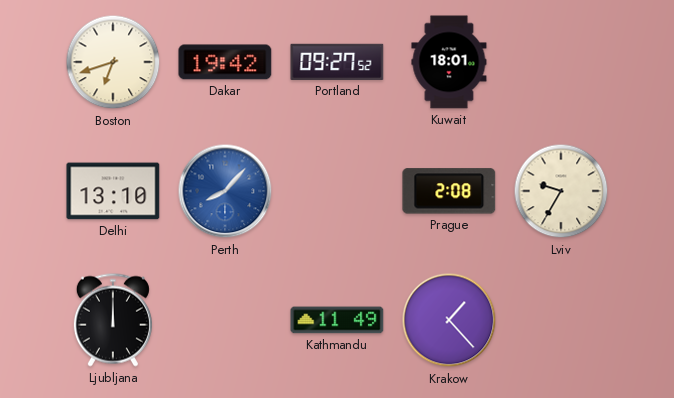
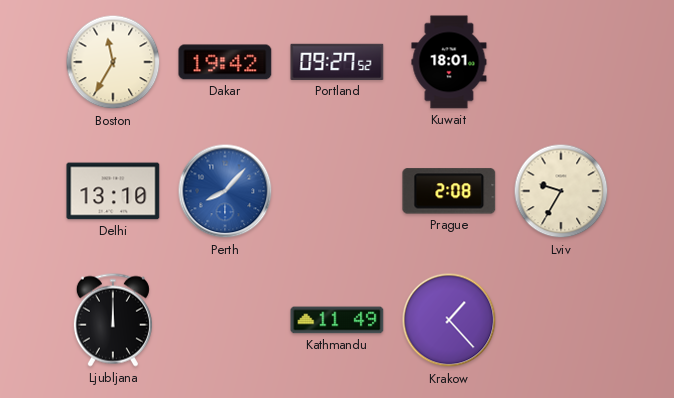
Boston: 6:42 -> 11:35
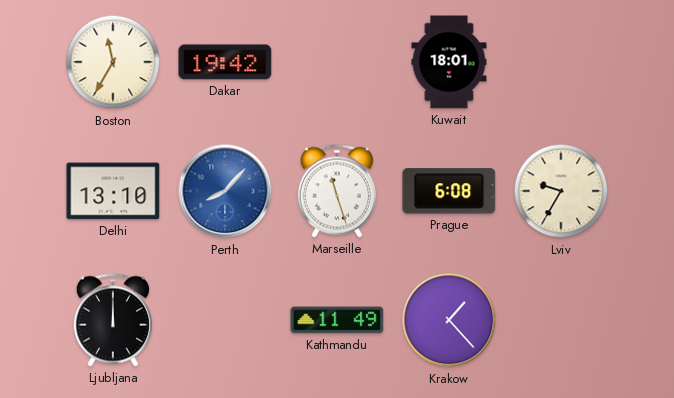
Portland: 09:27 -> none
Marseille: none -> 11:27
Prague: 2:08 -> 6:08
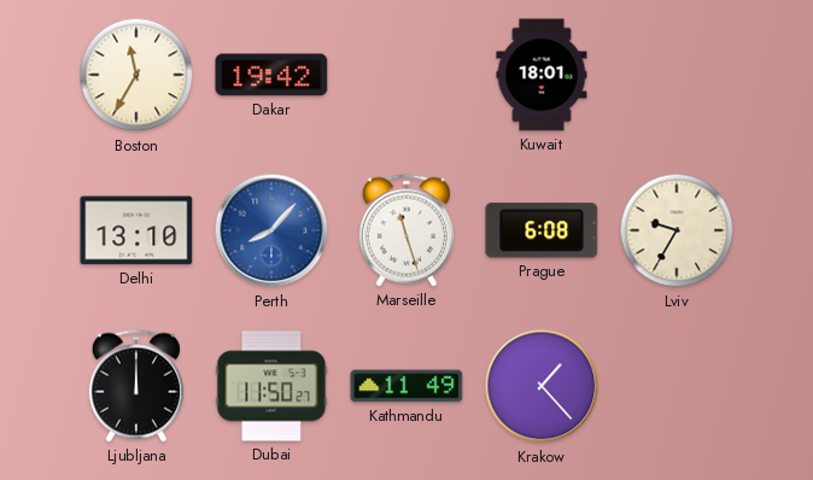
Dubai: none -> 11:50
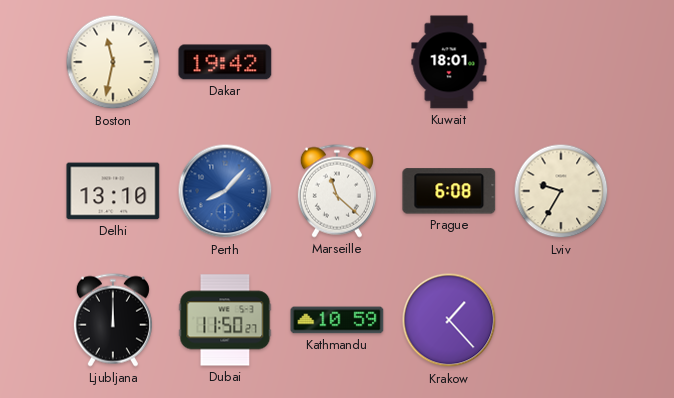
Boston: 11:35 -> 11:32
Marseille: 11:27 -> 11:22
Kathmandu: 11:49 -> 10:59
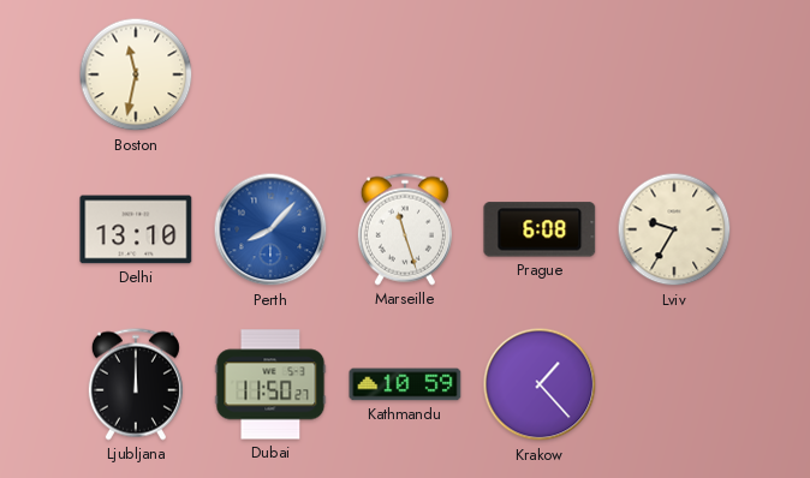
Dakar: 19:42 -> none
Kuwait: 18:01 -> none
Marseille: 11:22 -> 11:27
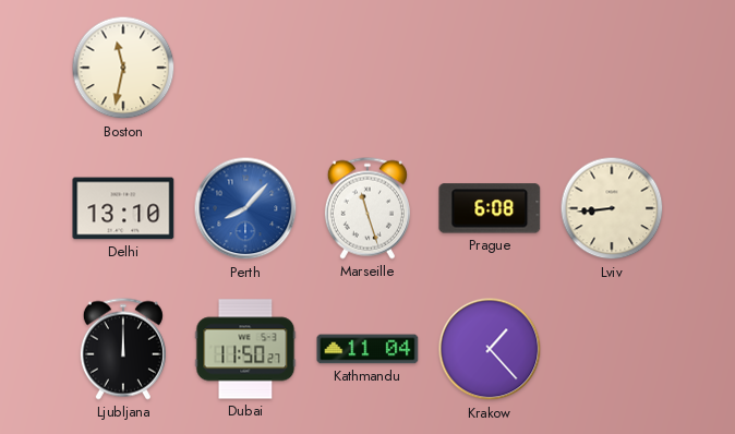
Lviv: 9:35 -> 8:44
Kathmandu: 10:59 -> 11:04
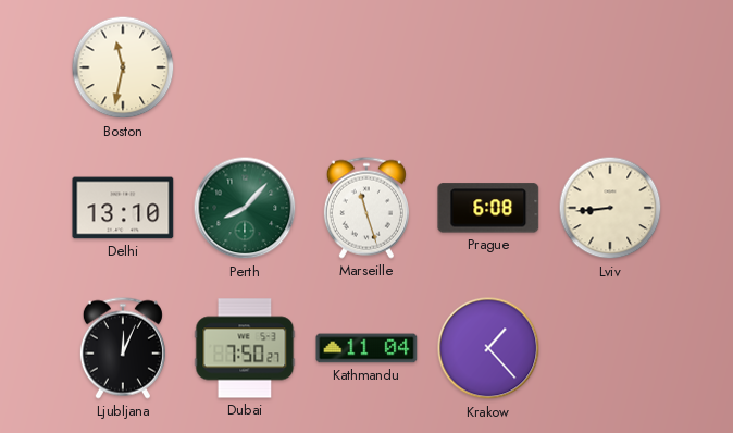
Perth dial: blue -> green
Ljubljana: 12:00 -> 12:04
Dubai: 11:50 -> 7:50
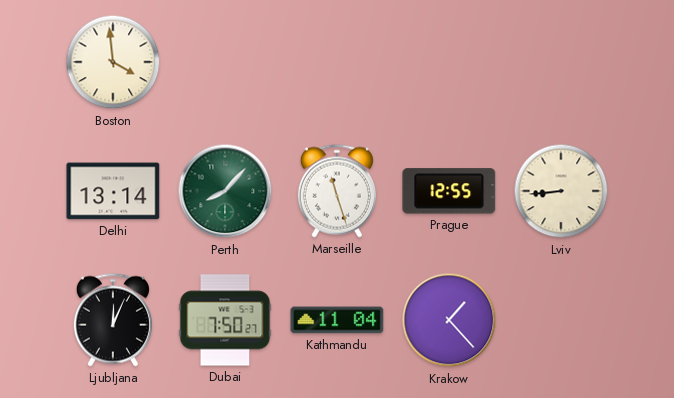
Boston: 11:32 -> 3:59
Delhi: 13:10 -> 13:14
Prague: 6:08 -> 12:55
